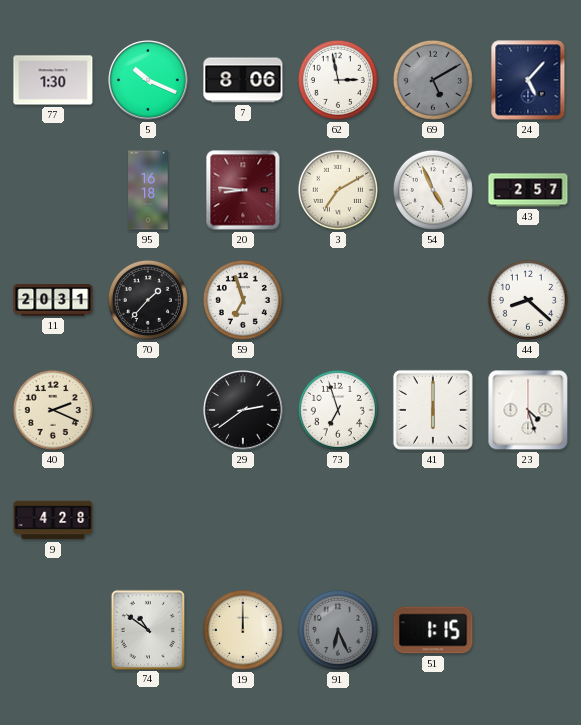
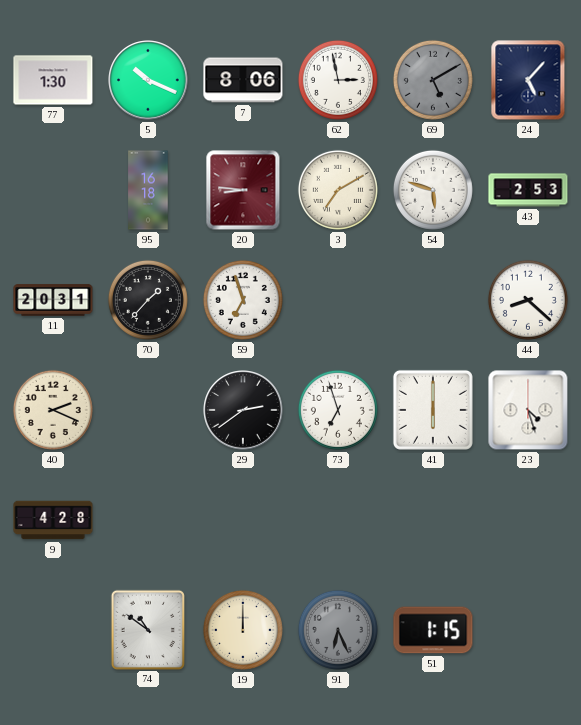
54: 4:56 -> 5:48
43: 2:57 -> 2:53
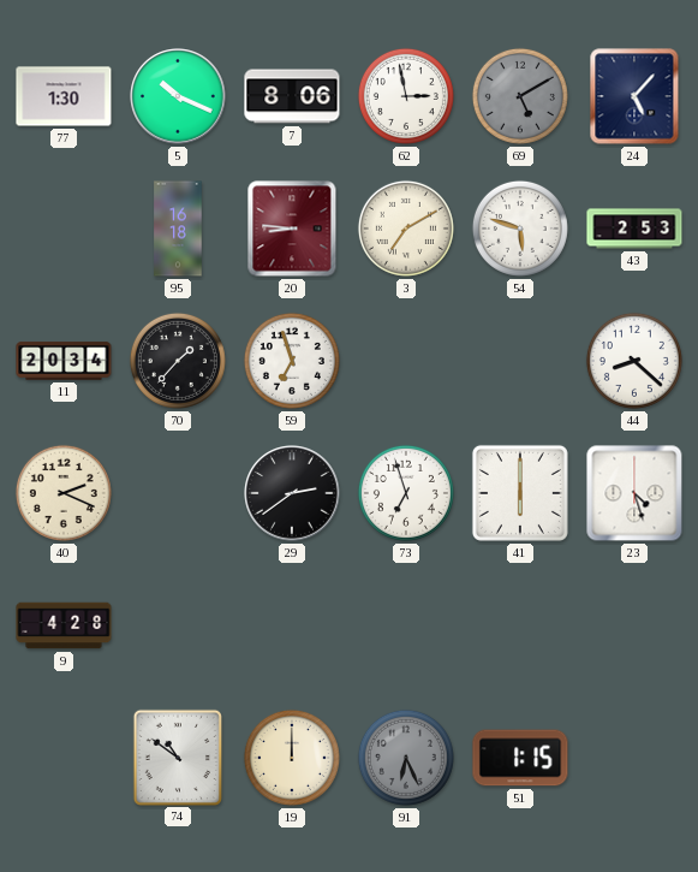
11: 20:31 -> 20:34
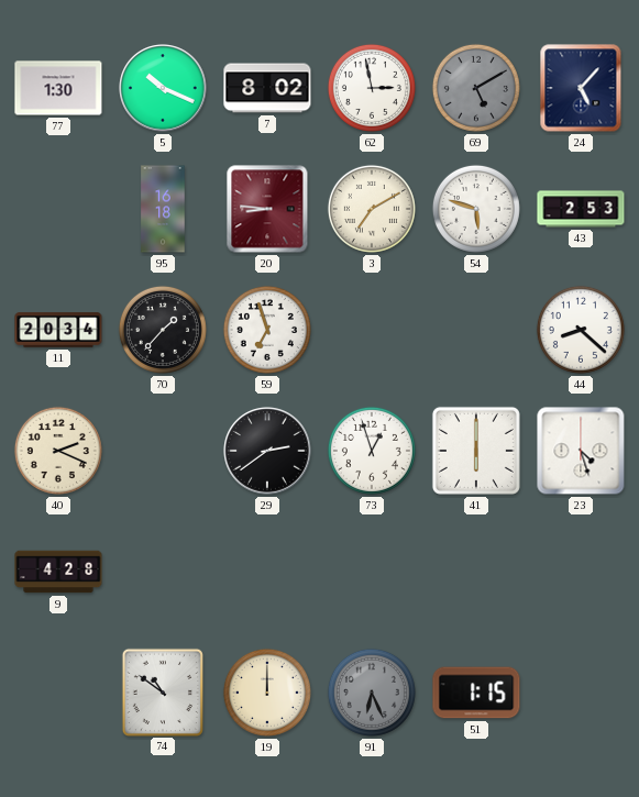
7: 8:06 -> 8:02
73: 6:57 -> 12:57
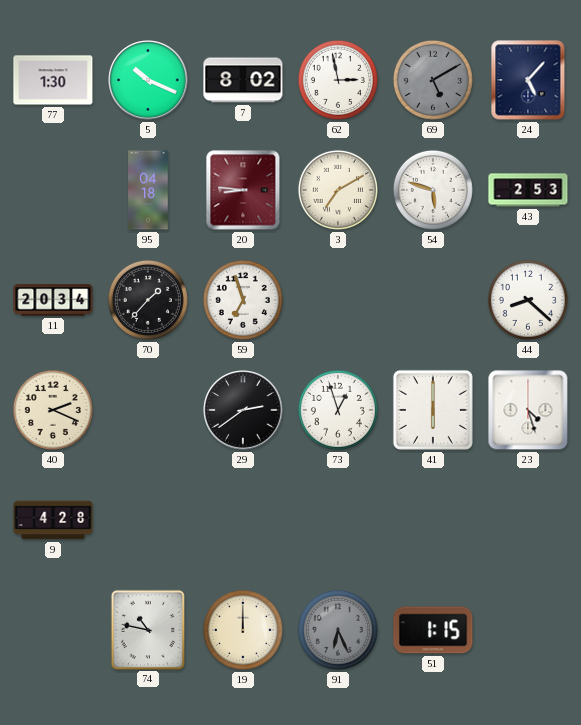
95: 16:18 -> 04:18
74: 10:51 -> 10:47
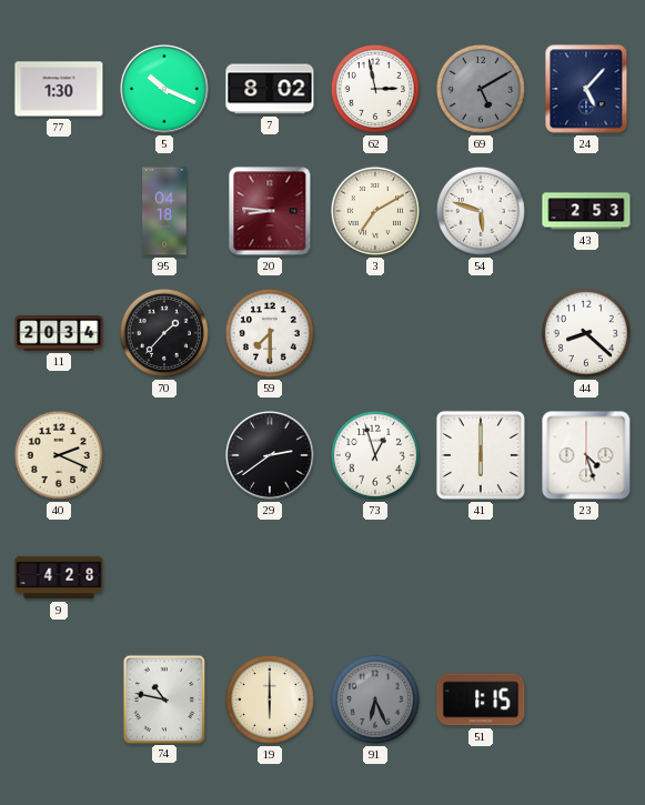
59: 6:57 -> 7:30
19: 12:00 -> 6:00
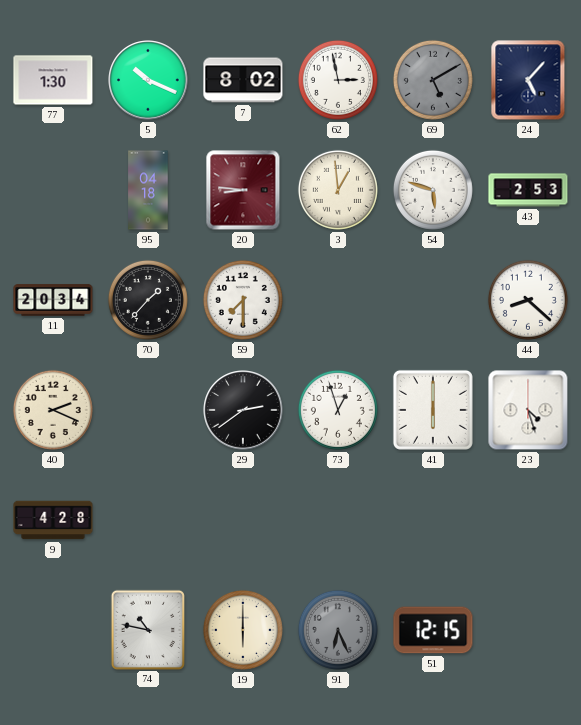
3: 7:10 -> 12:59
51: 1:15 -> 12:15
